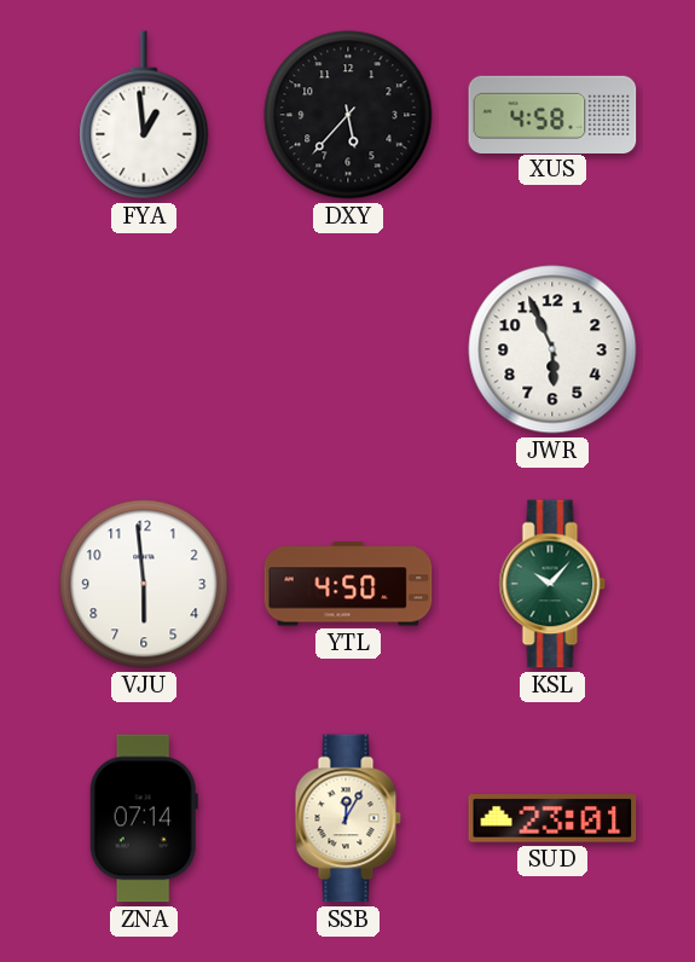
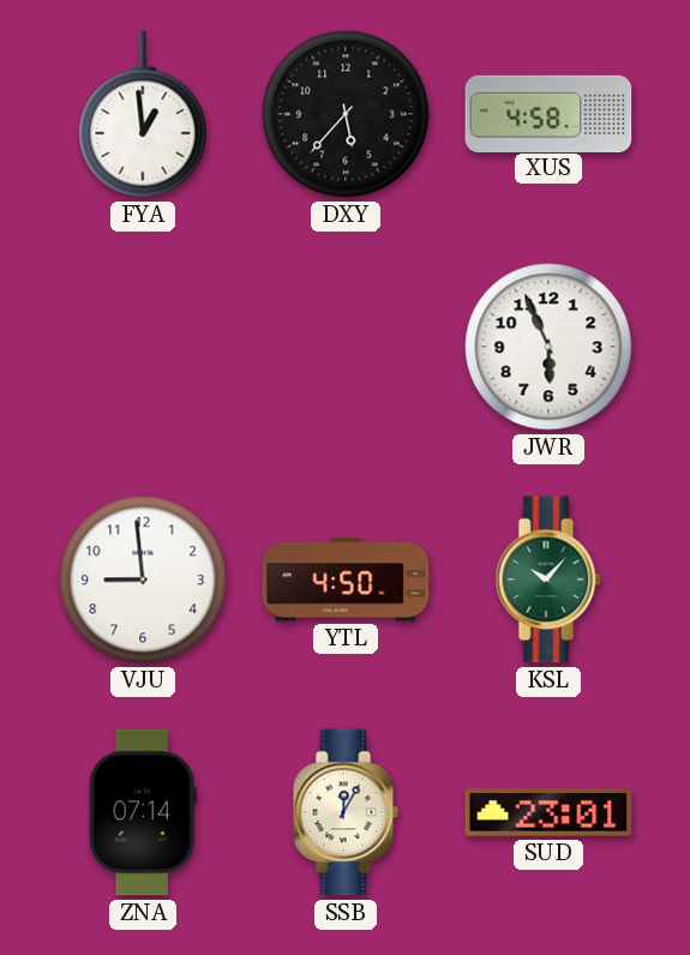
VJU: 5:59 -> 8:59
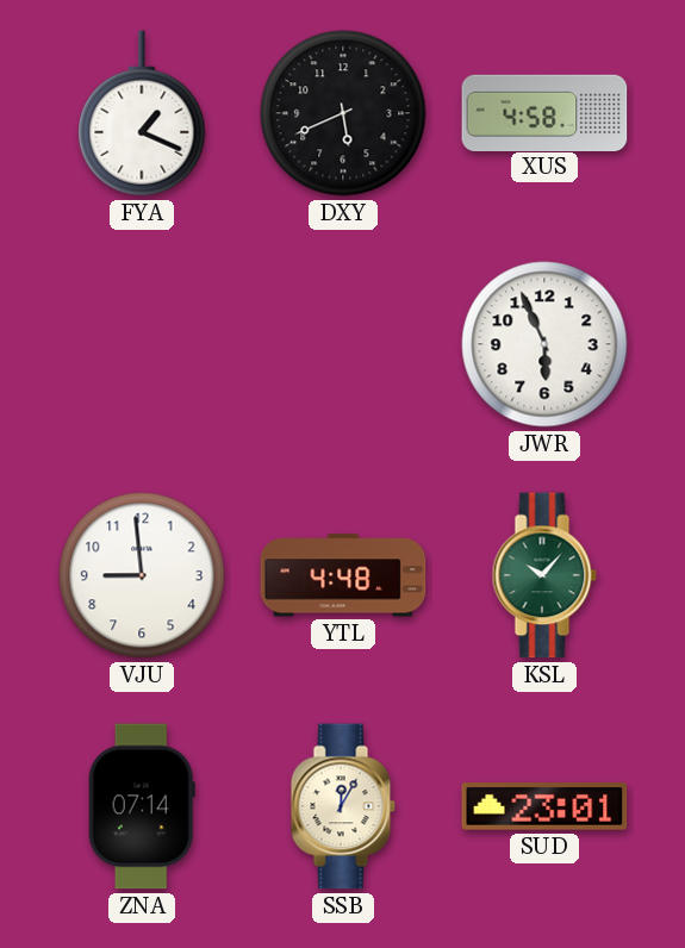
FYA: 12:59 -> 1:19
DXY: 5:37 -> 5:41
YTL: 4:50 -> 4:48
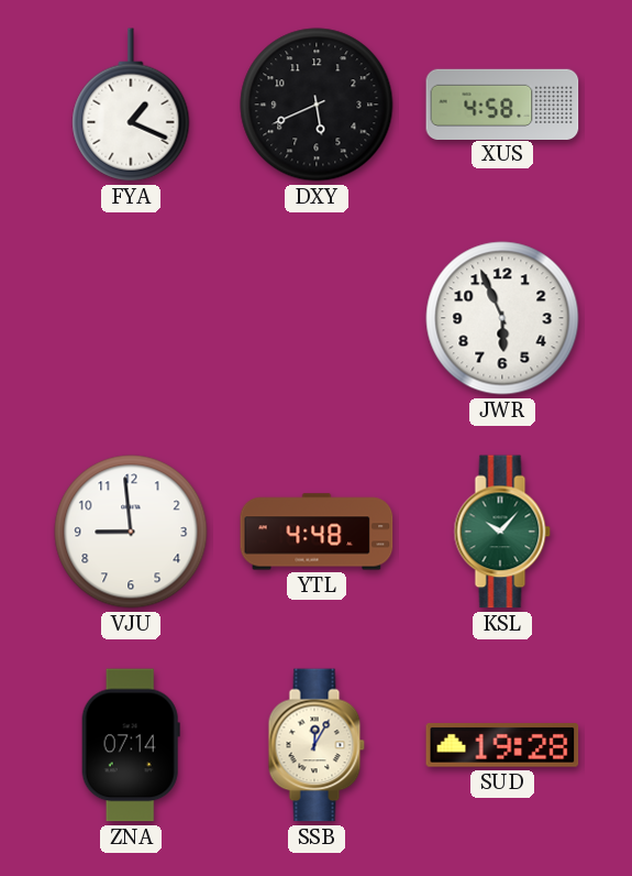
SUD: 23:01 -> 19:28
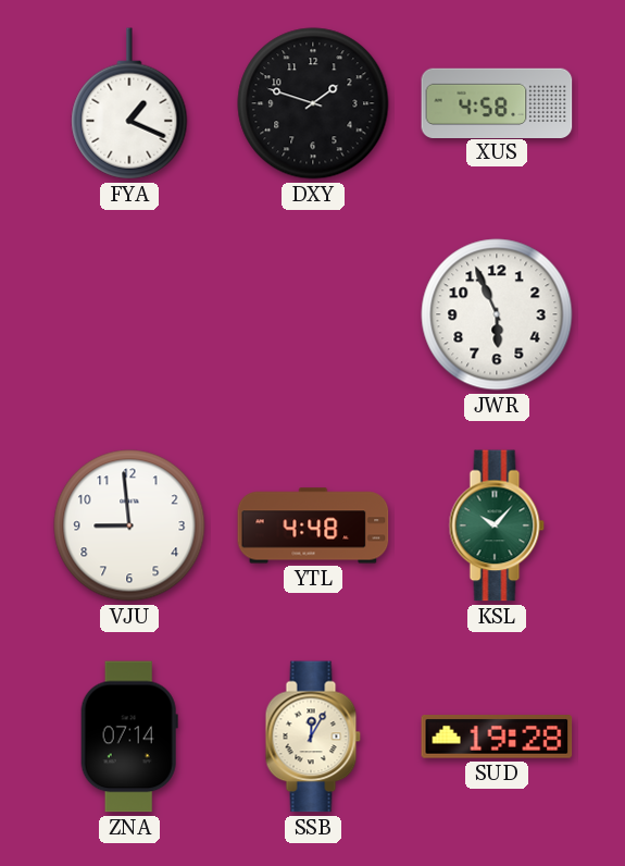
DXY: 5:41 -> 1:48
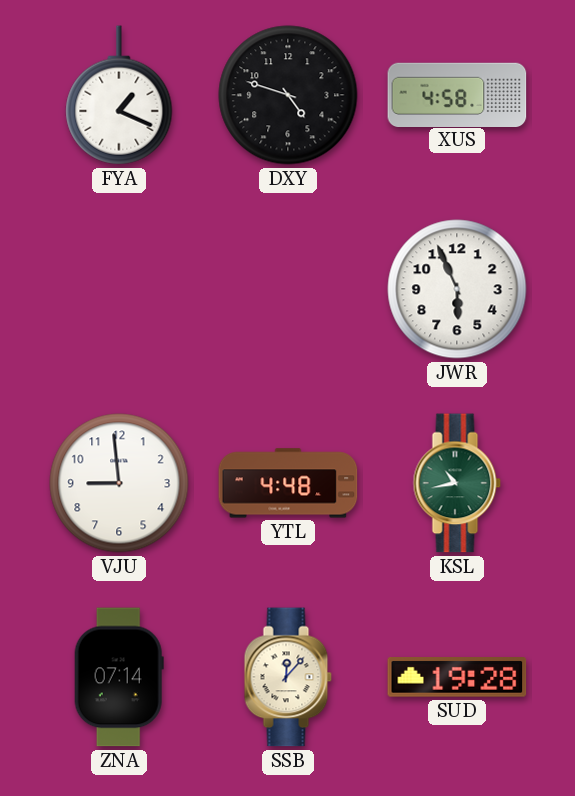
DXY: 1:48 -> 4:48
KSL: 10:07 -> 10:43
SSB: 12:05 -> 12:07
